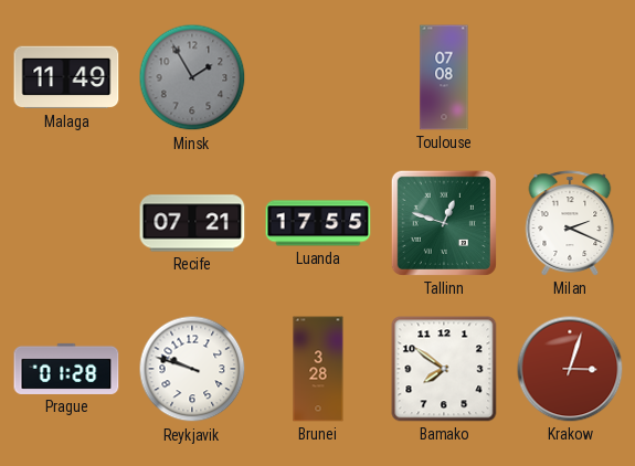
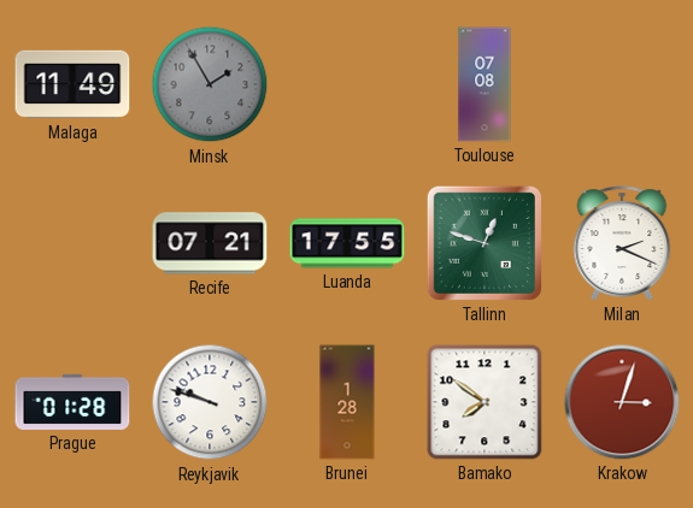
Brunei: 3:28 -> 1:28
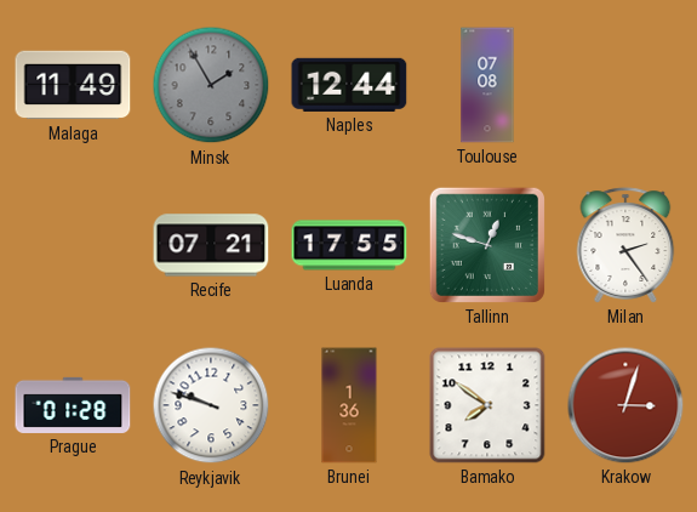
Naples: none -> 12:44
Milan: 2:19 -> 2:24
Brunei: 1:28 -> 1:36
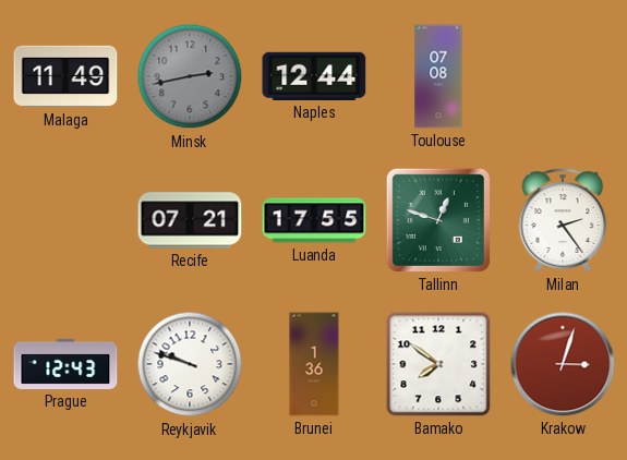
Minsk: 1:55 -> 2:43
Prague: 01:28 -> 12:43
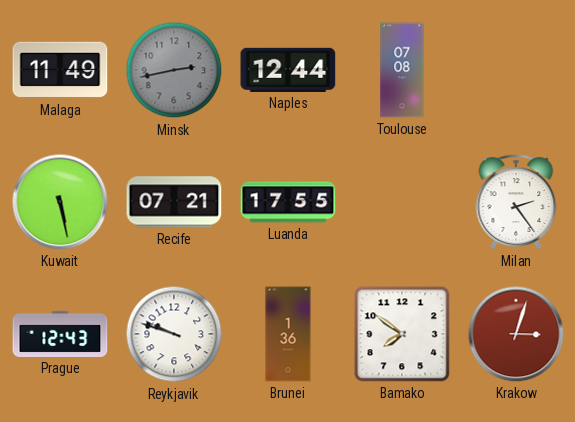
Kuwait: none -> 5:28
Tallinn: 12:48 -> none
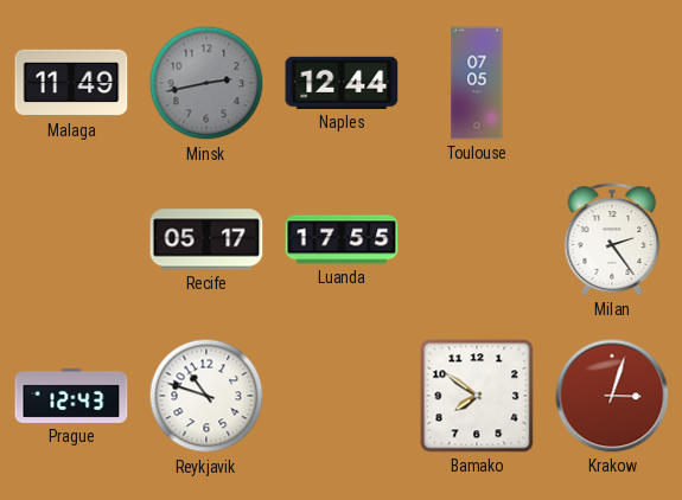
Toulouse: 07:08 -> 07:05
Kuwait: 5:28 -> none
Recife: 07:21 -> 05:17
Reykjavik: 9:48 -> 10:48
Brunei: 1:36 -> none
